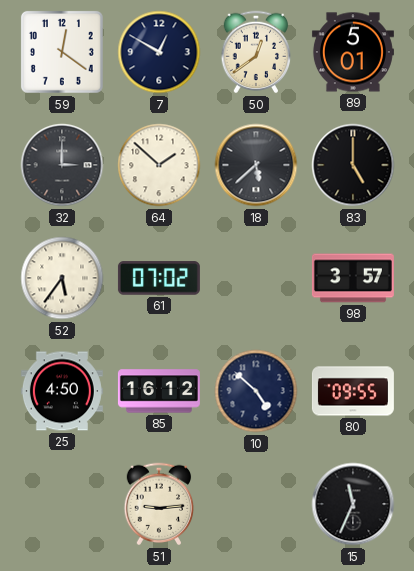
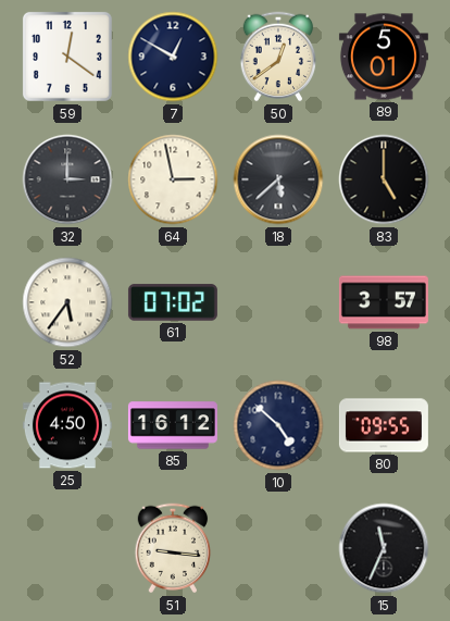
64: 1:52 -> 2:58
51: 9:14 -> 9:16
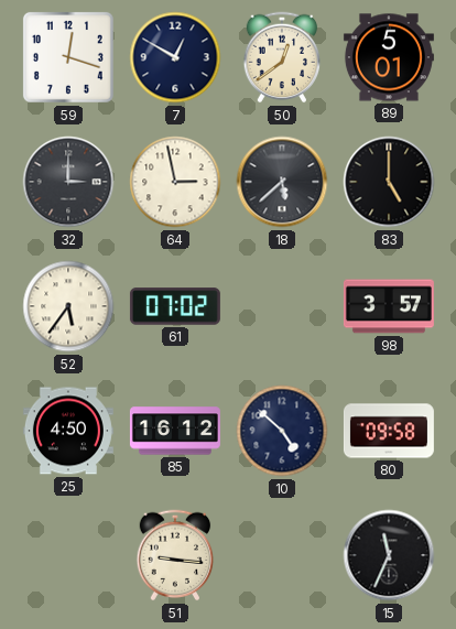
59: 12:21 -> 12:18
80: 09:55 -> 09:58
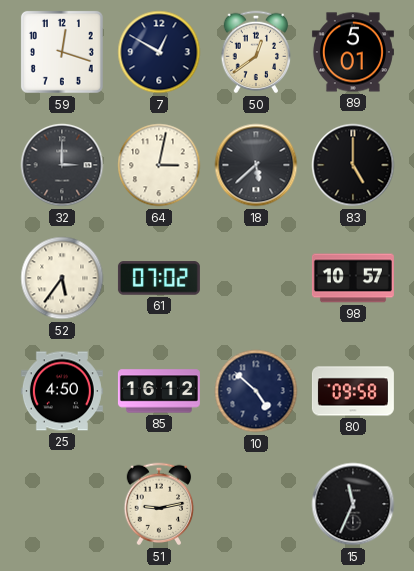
64: 2:58 -> 3:02
98: 3:57 -> 10:57
51: 9:16 -> 9:13
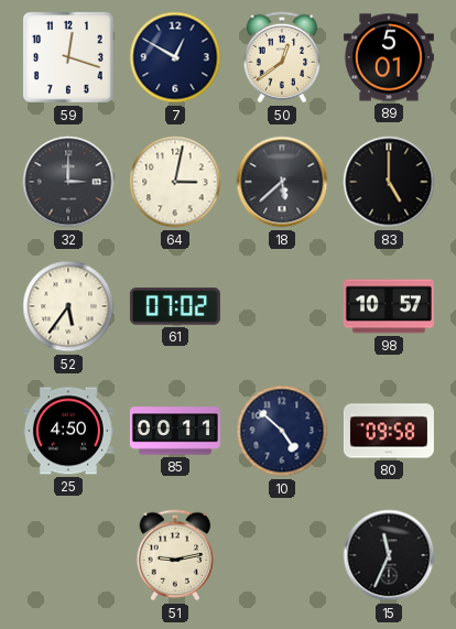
85: 16:12 -> 00:11
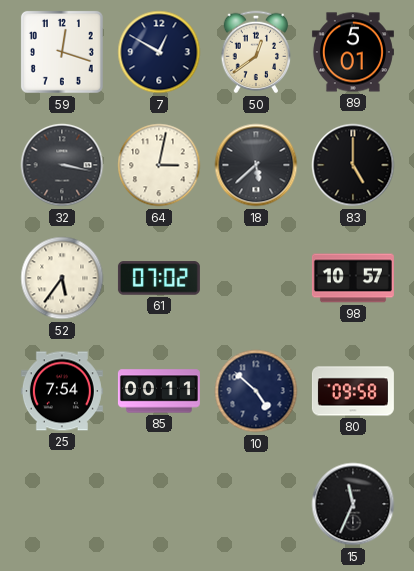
32: 3:00 -> 3:17
25: 4:50 -> 7:54
51: 9:13 -> none
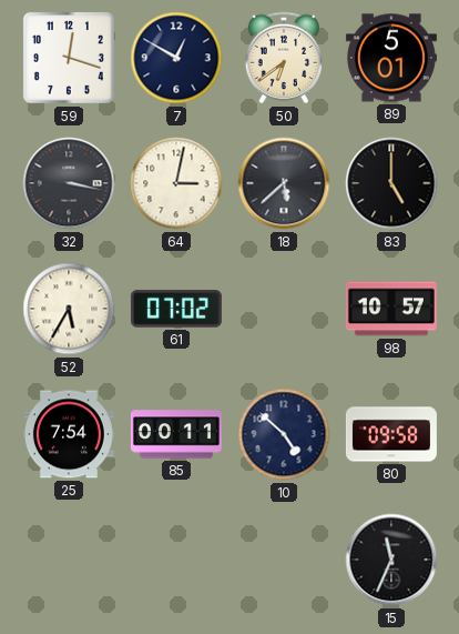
50: 12:39 -> 6:39
52: 5:36 -> 5:35
